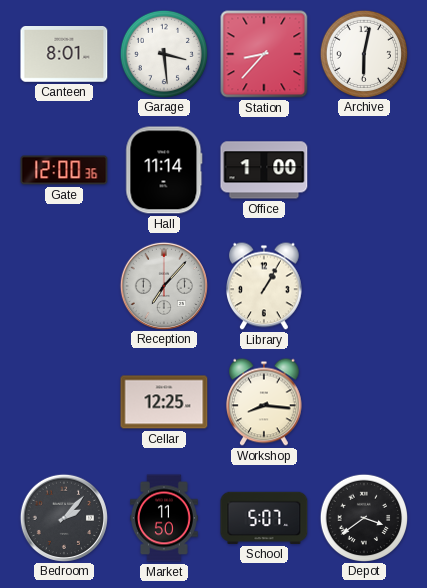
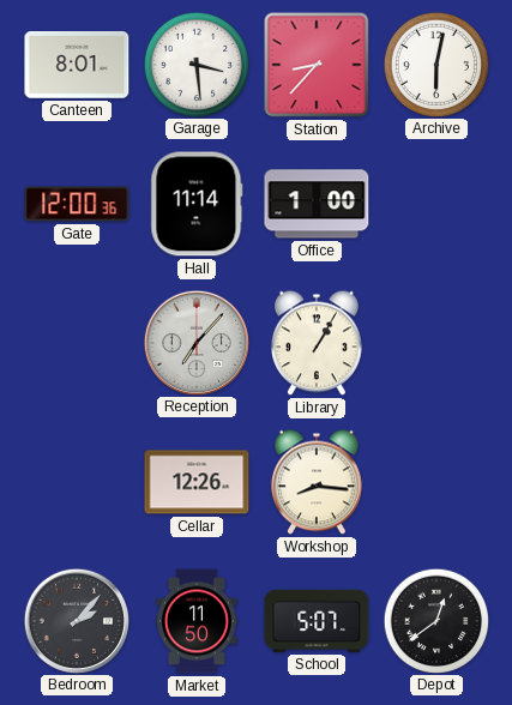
Cellar: 12:25 -> 12:26
Depot: 3:39 -> 12:39
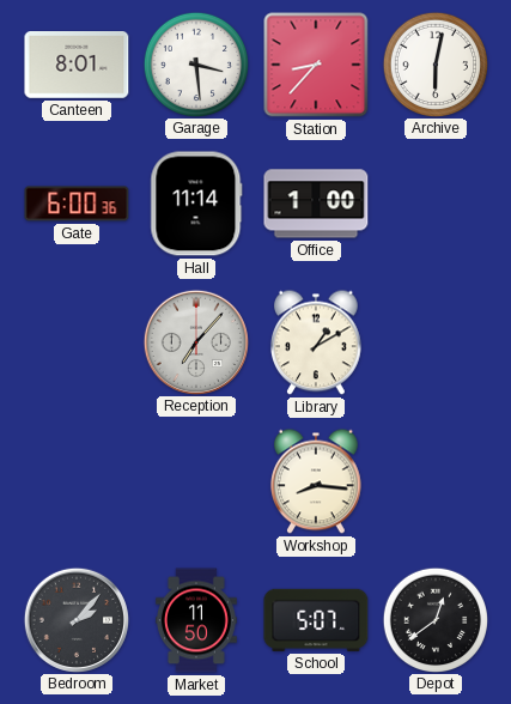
Gate: 12:00 -> 6:00
Library: 1:05 -> 1:10
Cellar: 12:26 -> none
